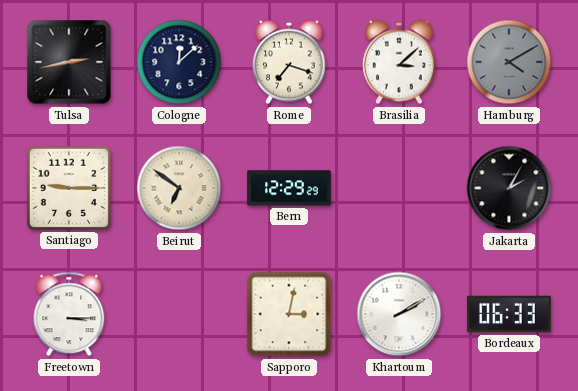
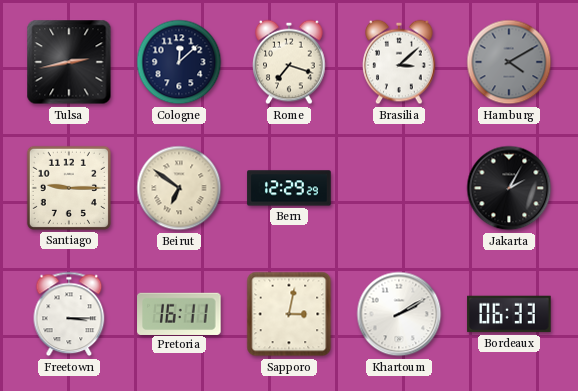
Pretoria: none -> 16:11
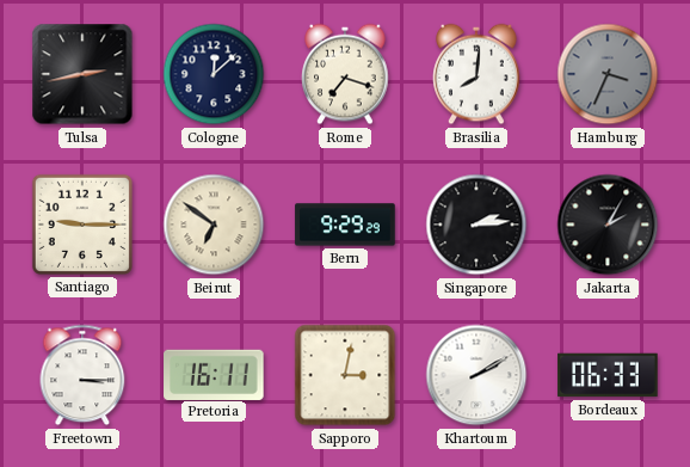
Brasilia: 3:08 -> 8:01
Hamburg: 4:10 -> 3:34
Bern: 12:29 -> 9:29
Singapore: none -> 2:14
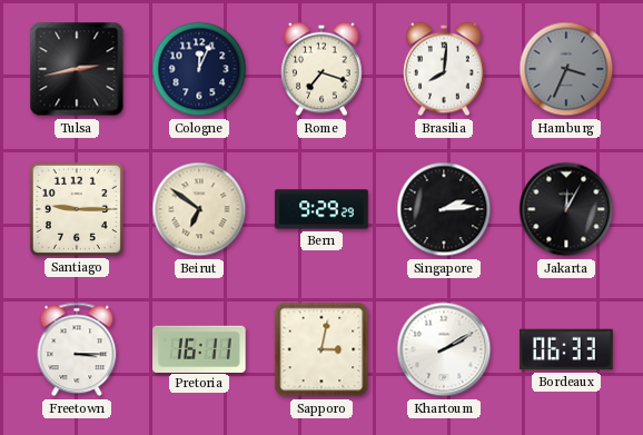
Cologne: 12:08 -> 12:04
Jakarta: 2:05 -> 12:05
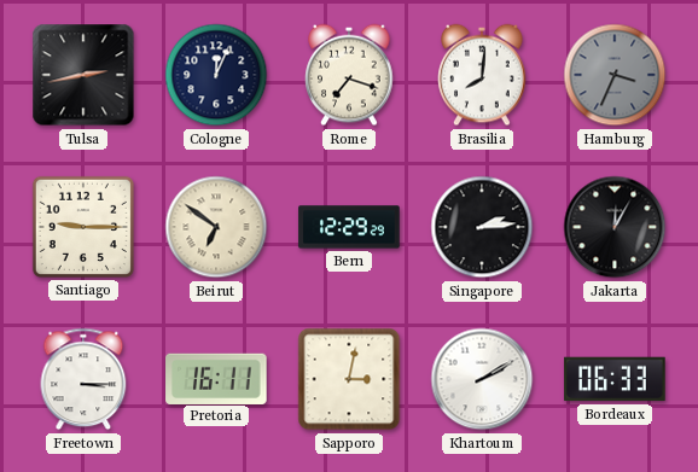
Bern: 9:29 -> 12:29
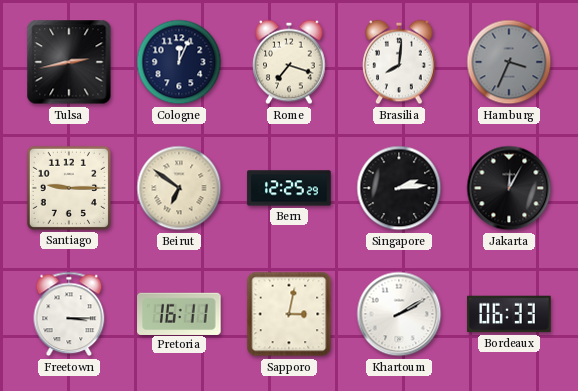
Bern: 12:29 -> 12:25
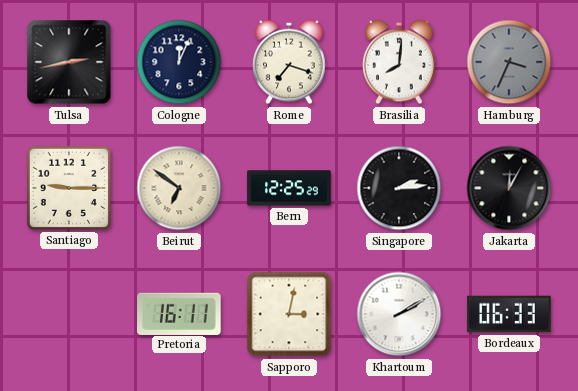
Freetown: 3:15 -> none
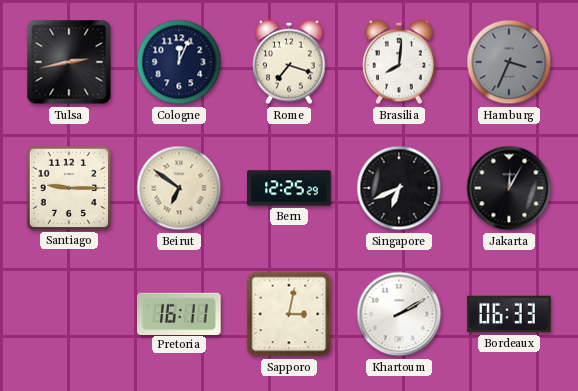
Singapore: 2:14 -> 6:41
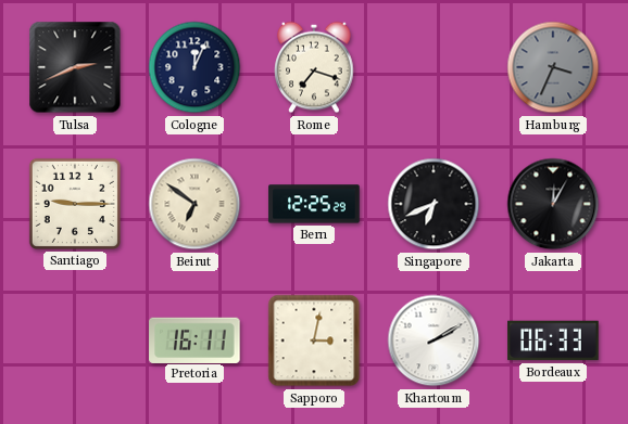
Tulsa: 2:43 -> 2:41
Brasilia: 8:01 -> none
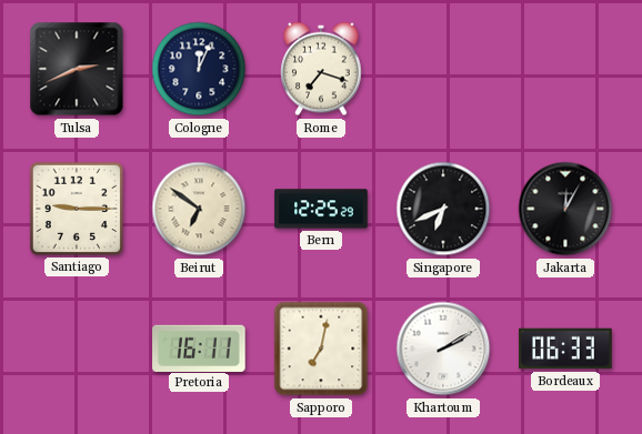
Hamburg: 3:34 -> none
Sapporo: 3:02 -> 7:02
